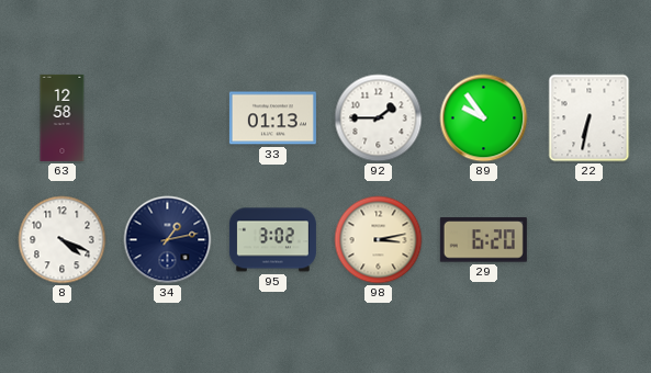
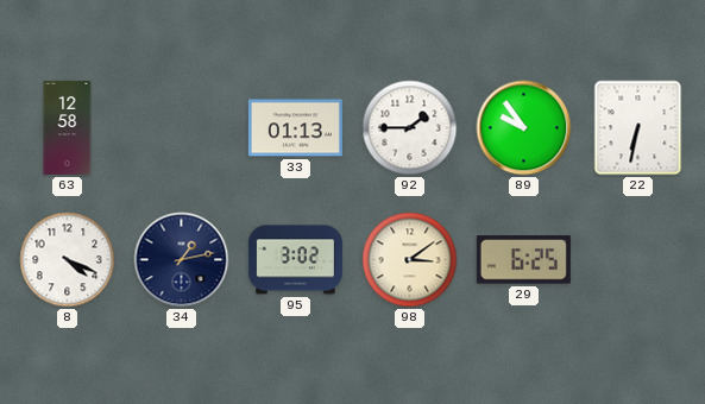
98: 3:13 -> 3:09
29: 6:20 -> 6:25
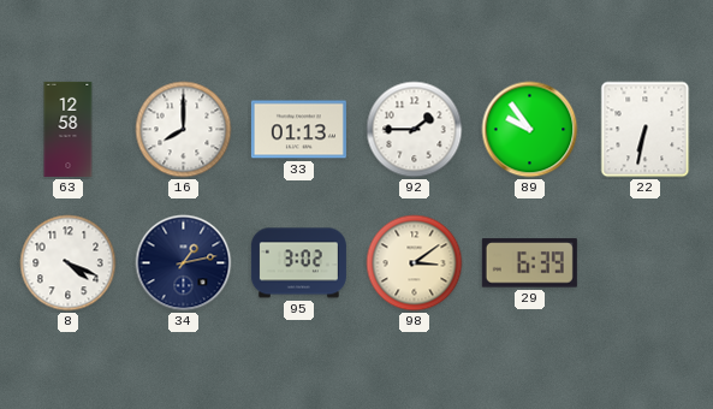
16: none -> 8:00
29: 6:25 -> 6:39
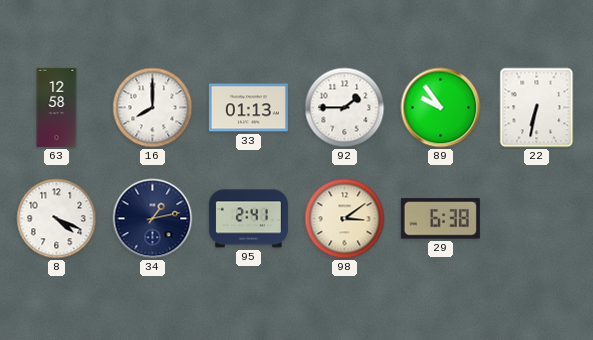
95: 3:02 -> 2:41
29: 6:39 -> 6:38
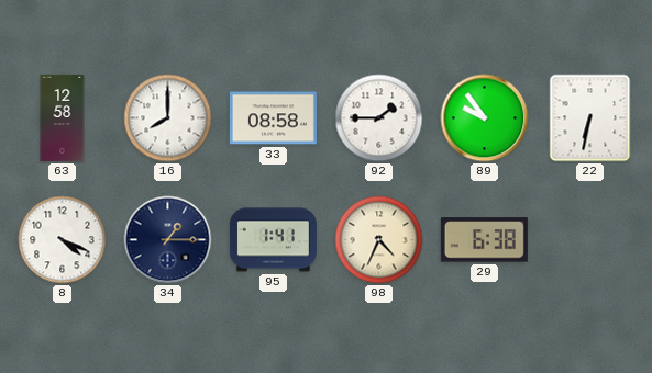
33: 01:13 -> 08:58
34: 1:13 -> 1:15
95: 2:41 -> 1:41
98: 3:09 -> 4:34
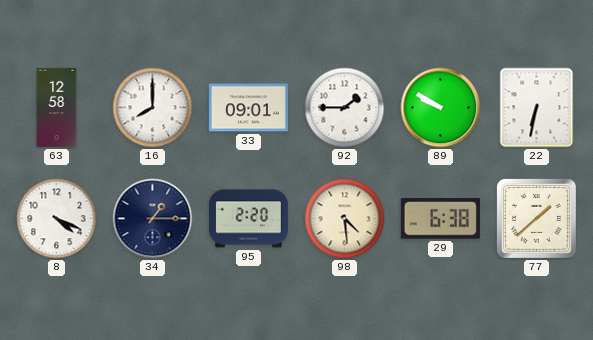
33: 08:58 -> 09:01
89: 9:54 -> 9:50
95: 1:41 -> 2:20
98: 4:34 -> 4:29
77: none -> 1:38
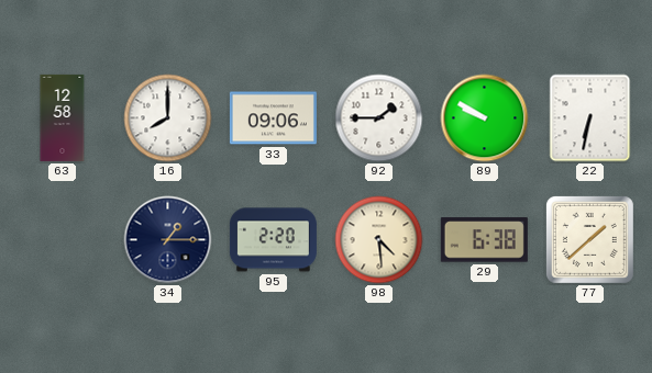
33: 09:01 -> 09:06
8: 4:19 -> none
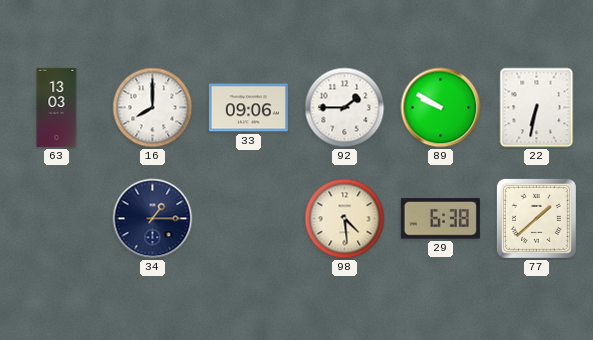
63: 12:58 -> 13:03
95: 2:20 -> none
